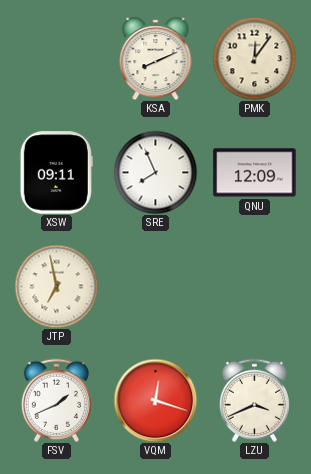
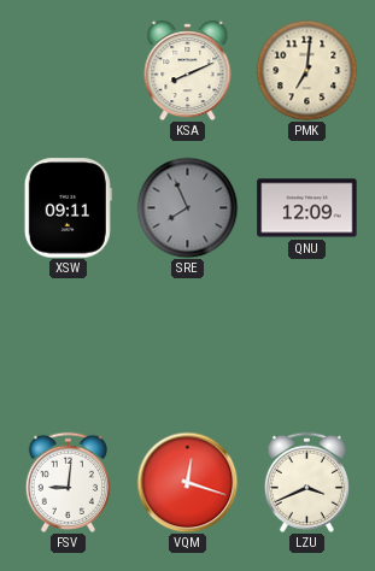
PMK: 12:06 -> 7:01
SRE dial: white -> grey
JTP: 6:58 -> none
FSV: 1:41 -> 9:01
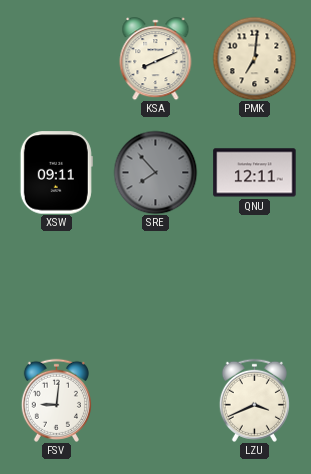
SRE: 7:56 -> 7:53
QNU: 12:09 -> 12:11
VQM: 12:18 -> none
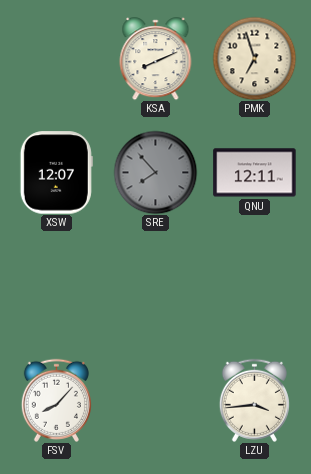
PMK: 7:01 -> 6:57
XSW: 09:11 -> 12:07
FSV: 9:01 -> 8:07
LZU: 3:41 -> 3:44
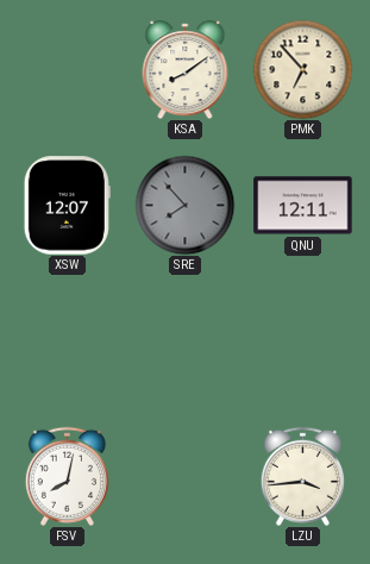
KSA: 8:11 -> 8:09
PMK: 6:57 -> 6:53
FSV: 8:07 -> 8:02
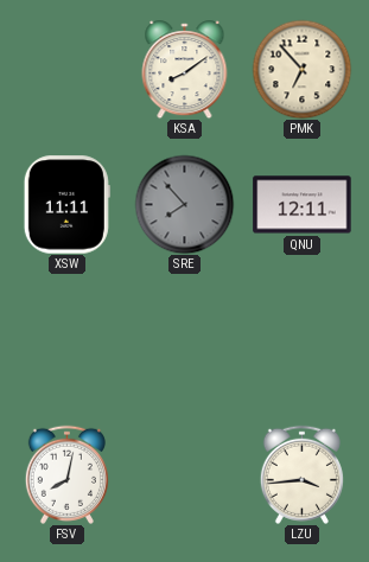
XSW: 12:07 -> 11:11
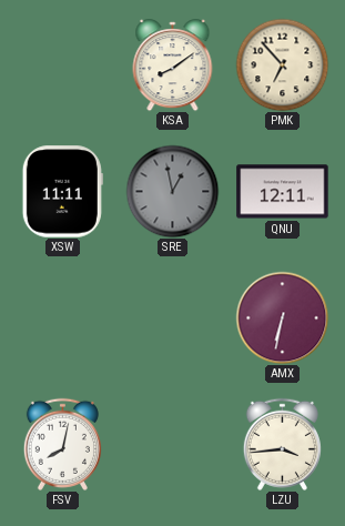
SRE: 7:53 -> 12:58
AMX: none -> 6:32
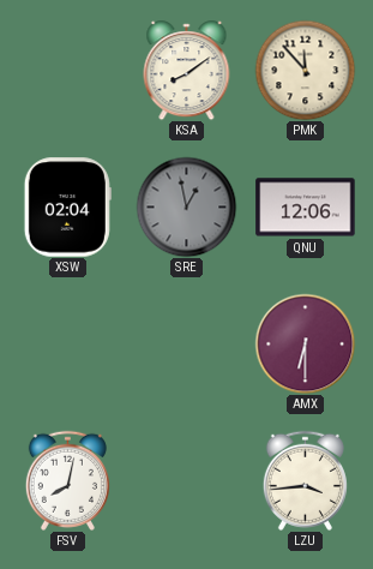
PMK: 6:53 -> 11:53
XSW: 11:11 -> 02:04
QNU: 12:11 -> 12:06
AMX: 6:32 -> 6:30
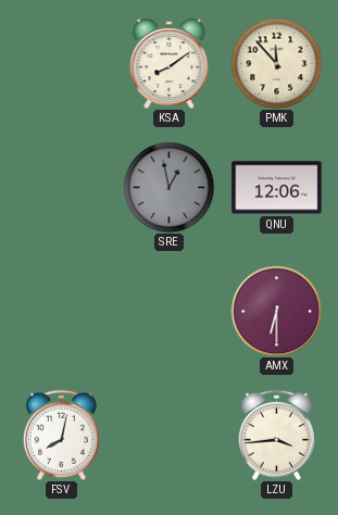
XSW: 02:04 -> none
